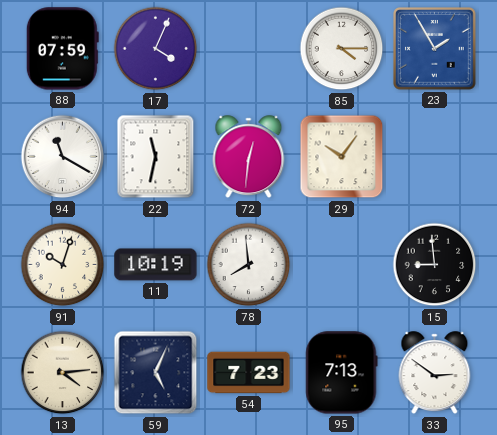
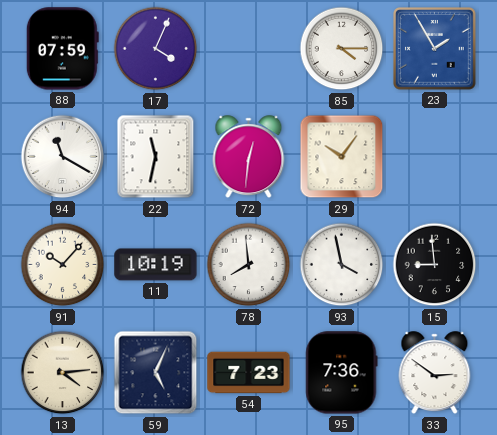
91: 10:03 -> 10:07
93: none -> 3:58
95: 7:13 -> 7:36
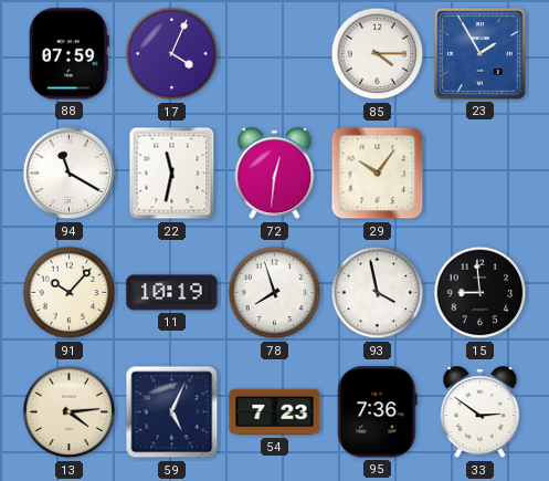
78: 7:59 -> 7:57
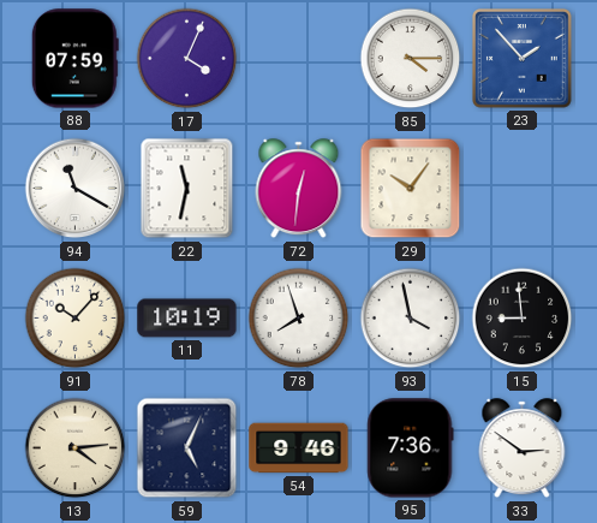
23: 1:55 -> 1:53
54: 7:23 -> 9:46
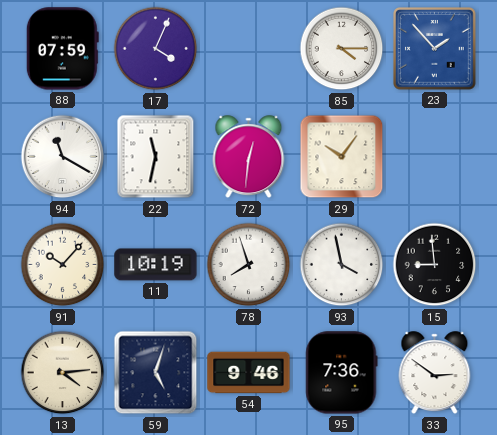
59: 5:04 -> 5:03
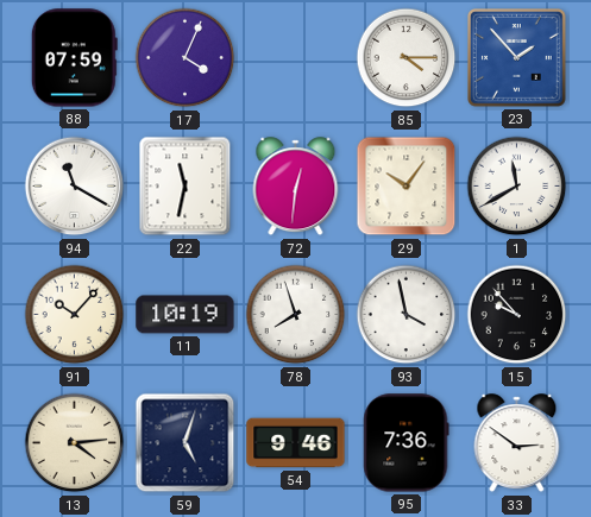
1: none -> 11:40
15: 8:59 -> 9:53
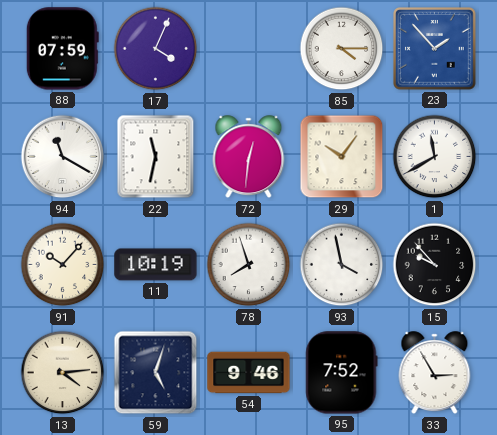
95: 7:36 -> 7:52
33: 2:51 -> 2:55
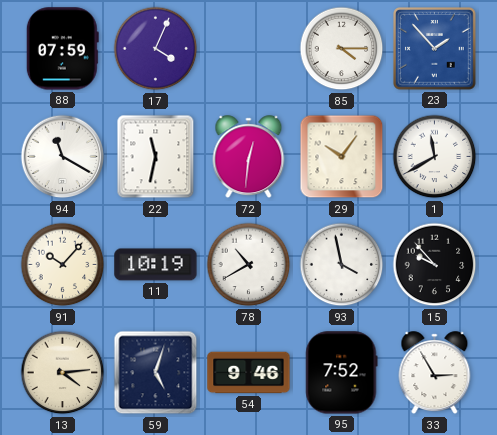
78: 7:57 -> 10:40
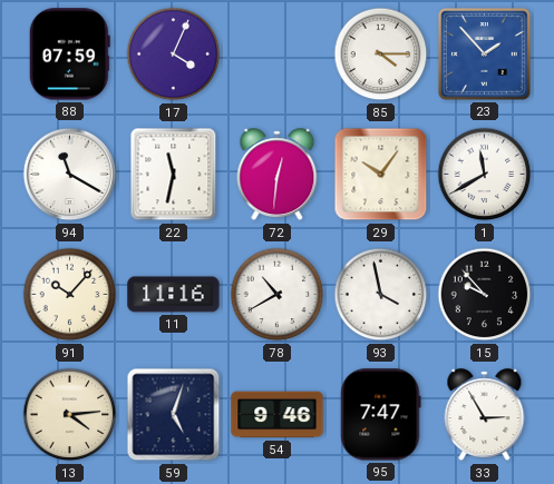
11: 10:19 -> 11:16
95: 7:52 -> 7:47
